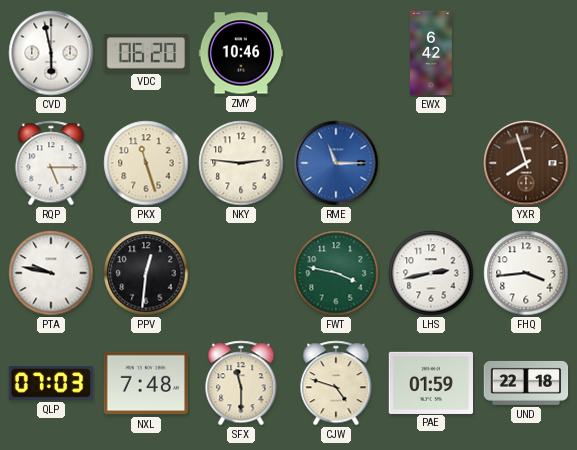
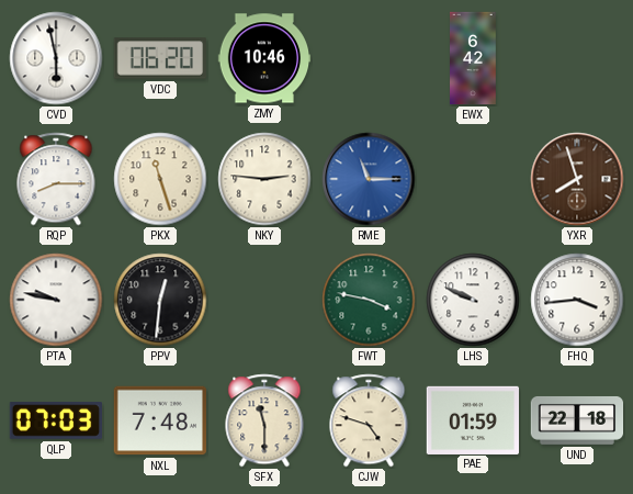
RQP: 5:15 -> 8:15
LHS: 2:43 -> 9:49
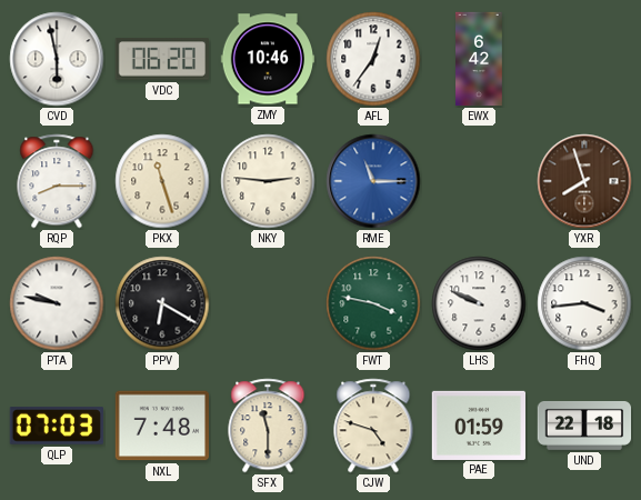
AFL: none -> 12:36
PPV: 12:31 -> 6:20
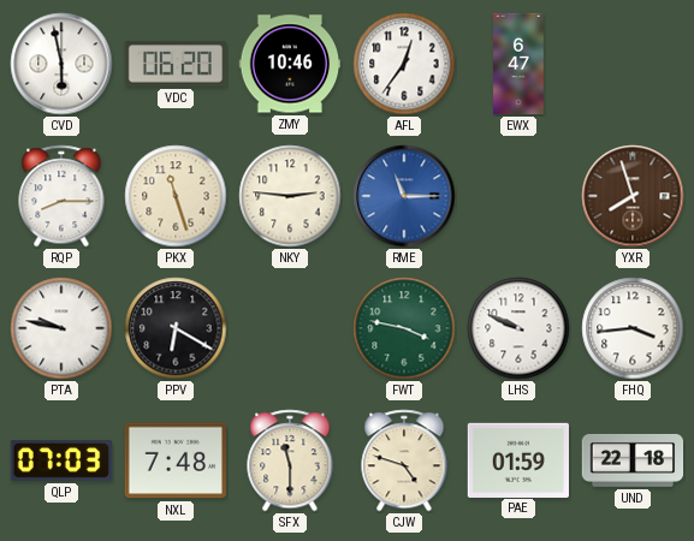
EWX: 6:42 -> 6:47
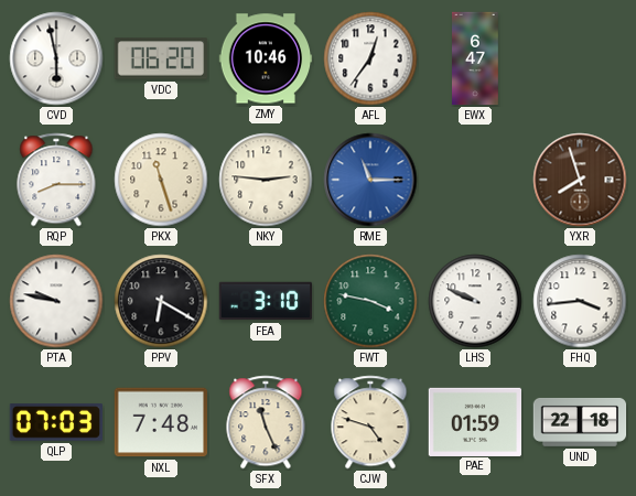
FEA: none -> 3:10
SFX: 11:30 -> 11:26
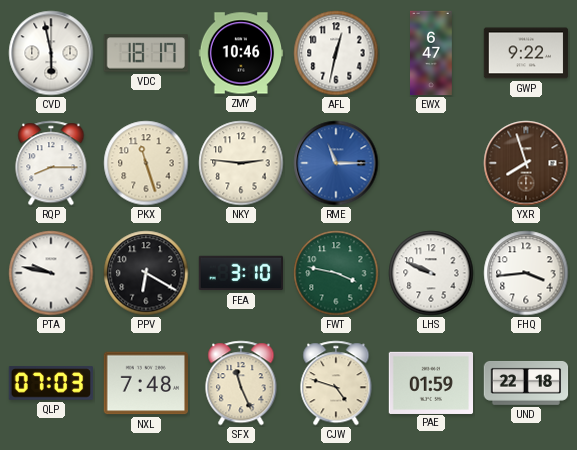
VDC: 06:20 -> 18:17
AFL: 12:36 -> 12:32
GWP: none -> 9:22
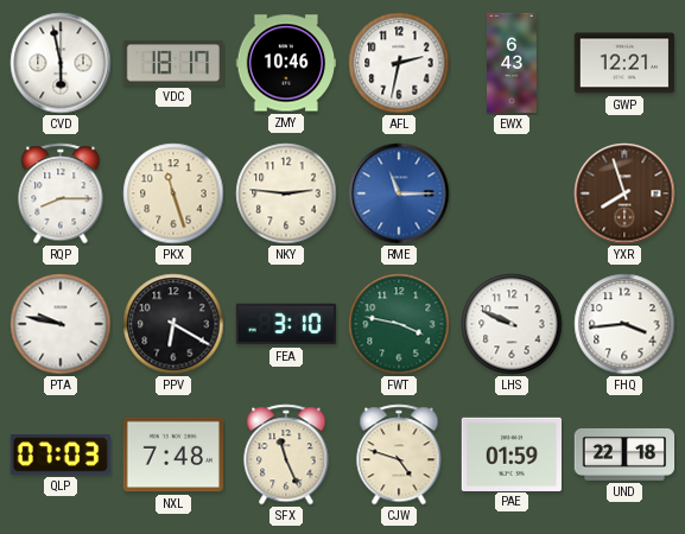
AFL: 12:32 -> 2:32
EWX: 6:47 -> 6:43
GWP: 9:22 -> 12:21
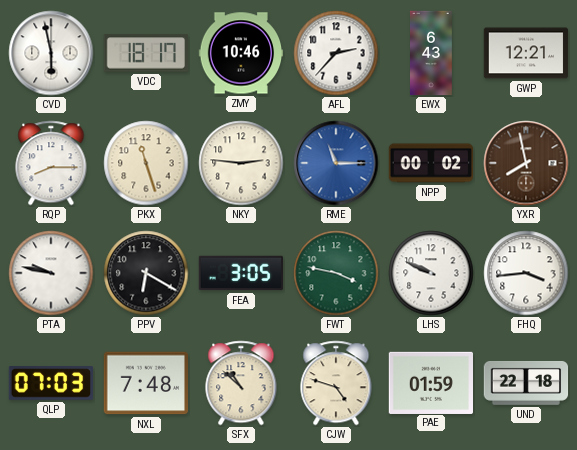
AFL: 2:32 -> 2:37
NPP: none -> 00:02
YXR: 7:57 -> 7:58
FEA: 3:10 -> 3:05
SFX: 11:26 -> 10:52
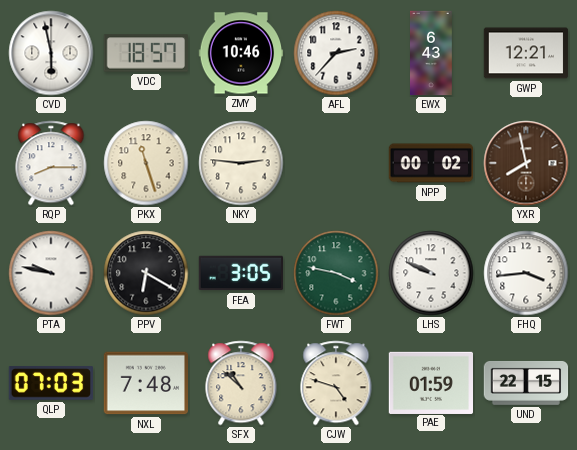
VDC: 18:17 -> 18:57
RME: 11:15 -> none
UND: 22:18 -> 22:15
